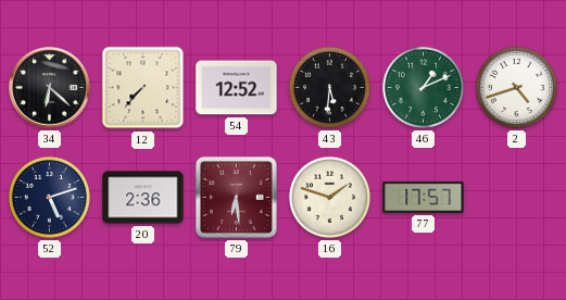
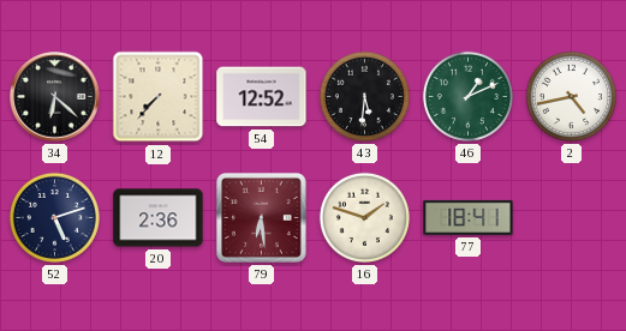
2: 4:42 -> 4:43
77: 17:57 -> 18:41
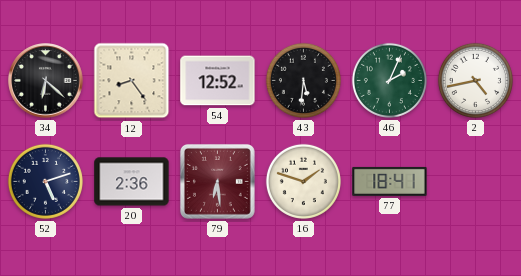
12: 7:37 -> 8:24
46: 1:11 -> 2:04
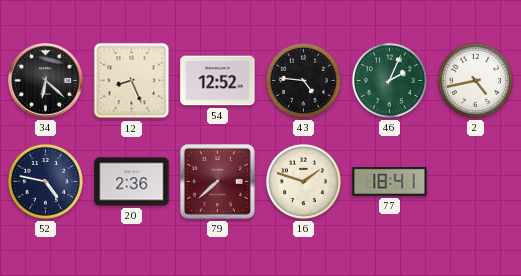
12: 8:24 -> 8:26
43: 5:31 -> 4:46
52: 5:12 -> 4:47
79: 6:29 -> 7:38
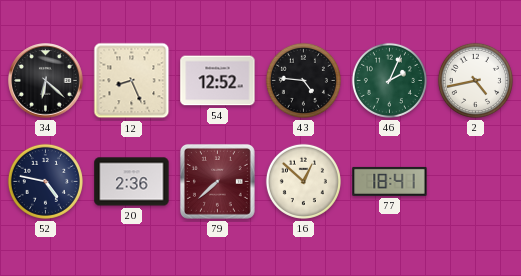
16: 1:48 -> 12:52
